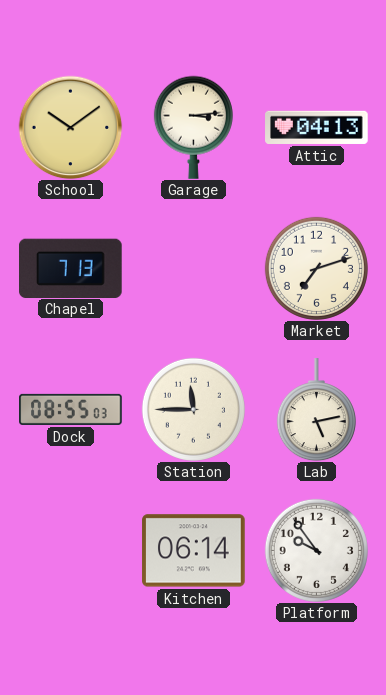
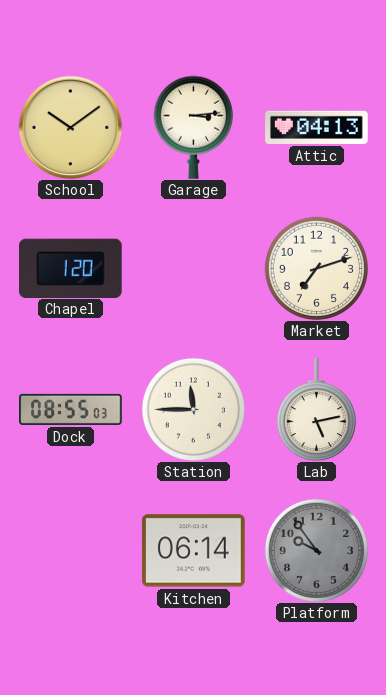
Chapel: 7:13 -> 1:20
Platform dial: white -> grey
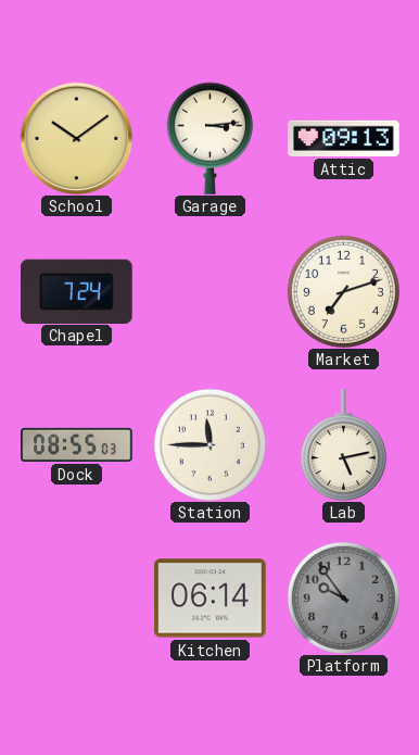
Attic: 04:13 -> 09:13
Chapel: 1:20 -> 7:24
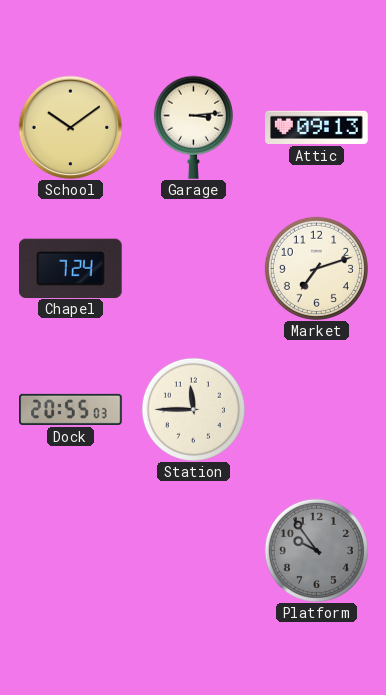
Dock: 08:55 -> 20:55
Lab: 5:13 -> none
Kitchen: 06:14 -> none
